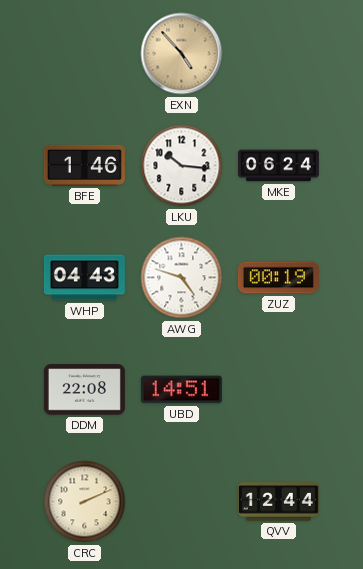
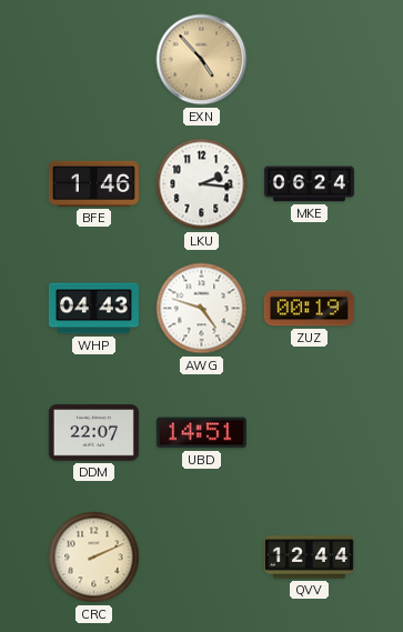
LKU: 10:16 -> 2:16
DDM: 22:08 -> 22:07
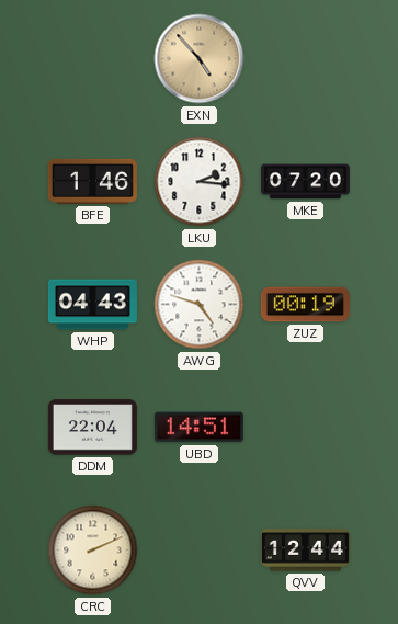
MKE: 06:24 -> 07:20
DDM: 22:07 -> 22:04
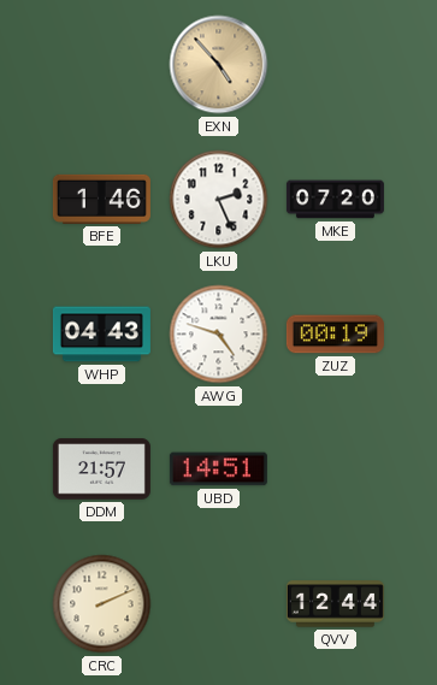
LKU: 2:16 -> 2:26
DDM: 22:04 -> 21:57
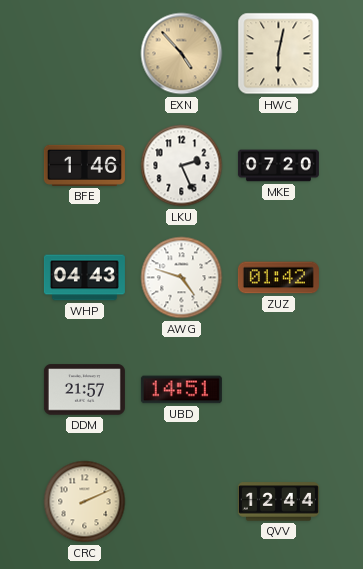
HWC: none -> 6:02
ZUZ: 00:19 -> 01:42
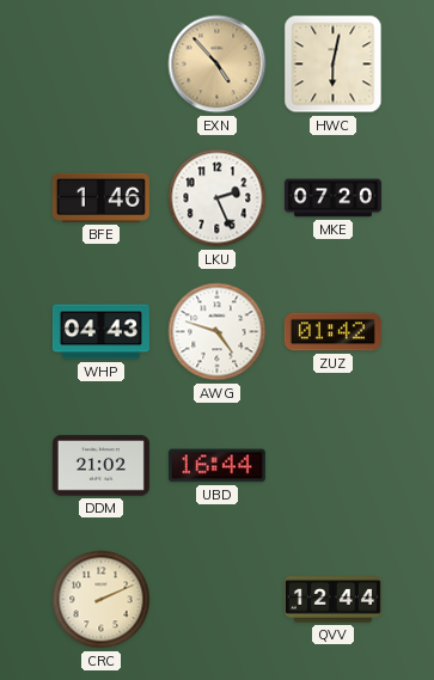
DDM: 21:57 -> 21:02
UBD: 14:51 -> 16:44
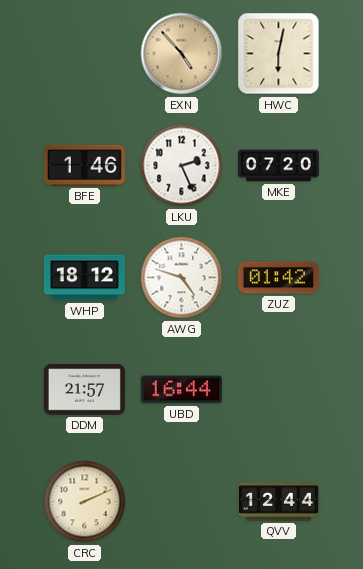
WHP: 04:43 -> 18:12
DDM: 21:02 -> 21:57
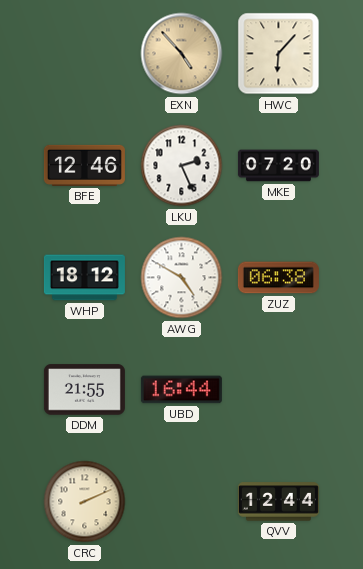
HWC: 6:02 -> 6:07
BFE: 1:46 -> 12:46
AWG: 4:48 -> 4:50
ZUZ: 01:42 -> 06:38
DDM: 21:57 -> 21:55
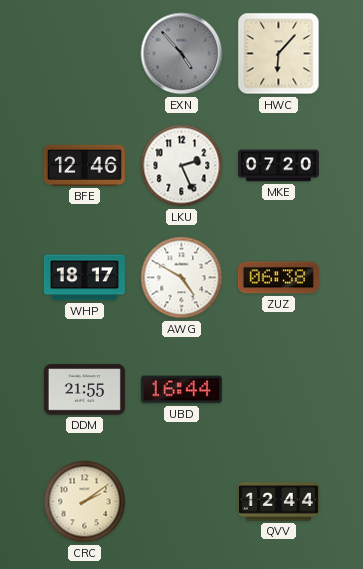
EXN dial: champagne -> grey
WHP: 18:12 -> 18:17
CRC: 2:11 -> 2:09
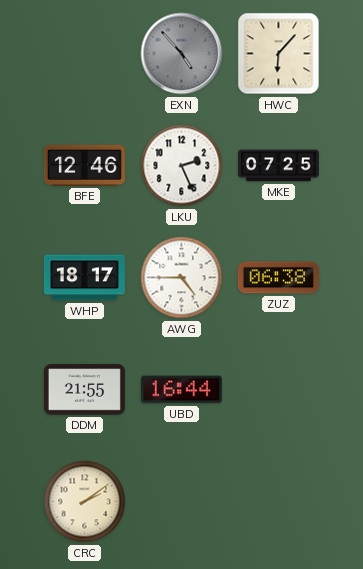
MKE: 07:20 -> 07:25
AWG: 4:50 -> 4:45
QVV: 12:44 -> none
